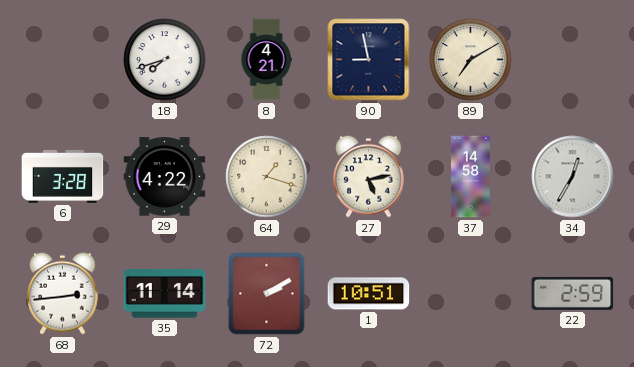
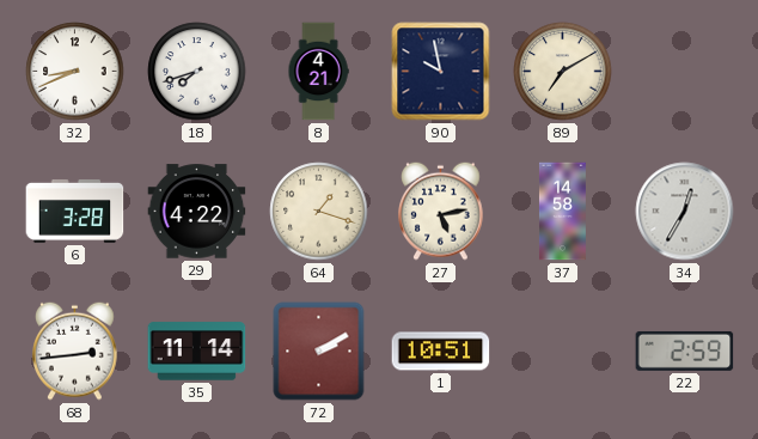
32: none -> 8:41
90: 8:58 -> 9:58
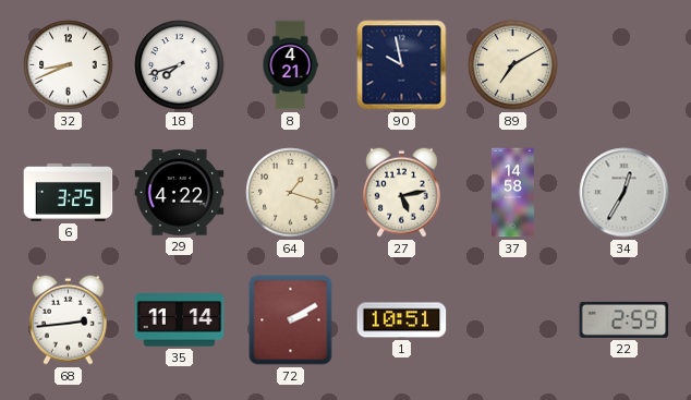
6: 3:28 -> 3:25
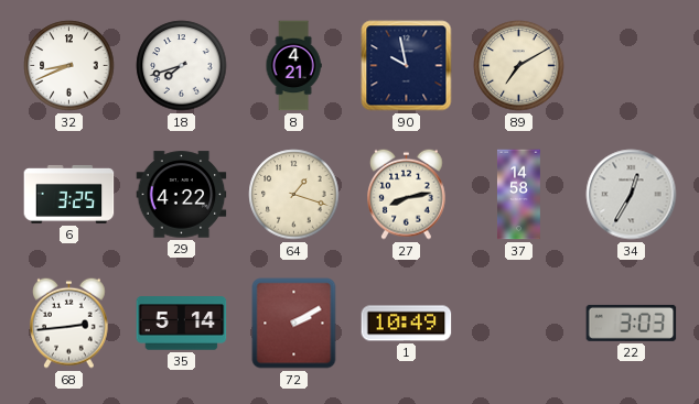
27: 5:13 -> 8:13
35: 11:14 -> 5:14
1: 10:51 -> 10:49
22: 2:59 -> 3:03
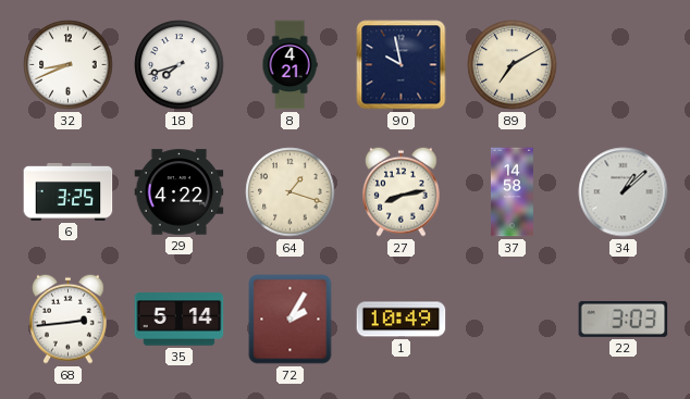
34: 12:35 -> 1:08
72: 2:10 -> 2:05
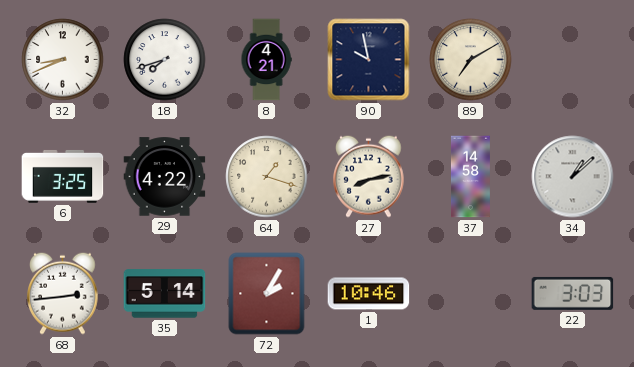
1: 10:49 -> 10:46
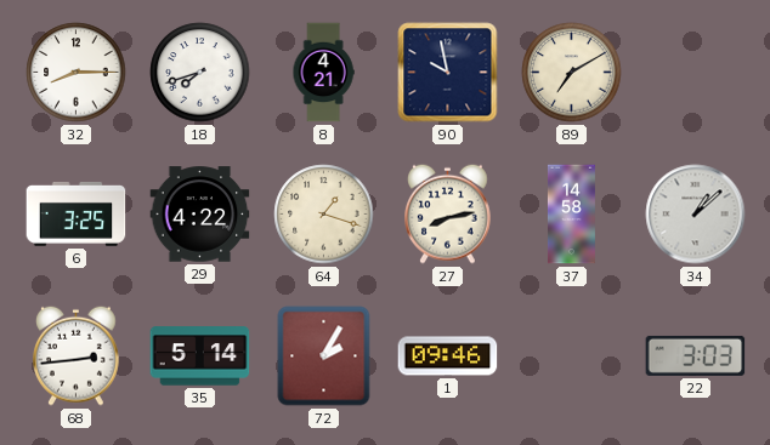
32: 8:41 -> 8:15
1: 10:46 -> 09:46
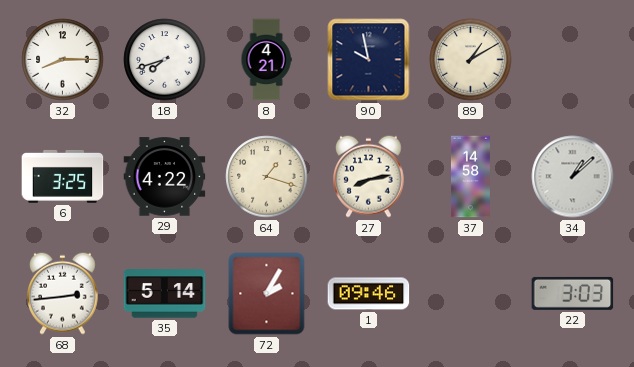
89: 7:10 -> 1:10
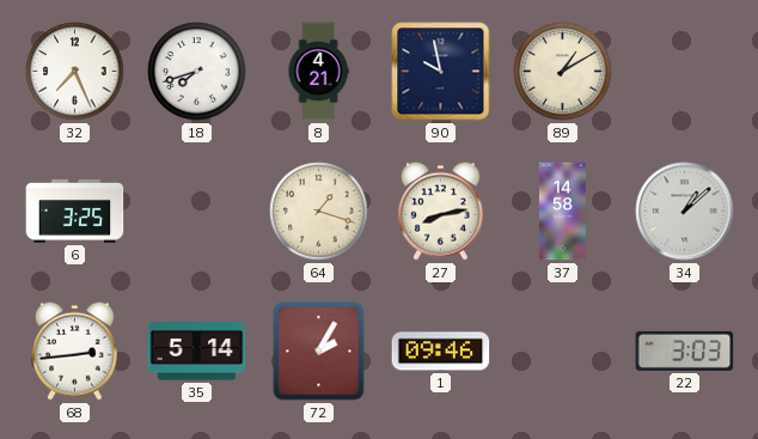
32: 8:15 -> 7:26
29: 4:22 -> none
